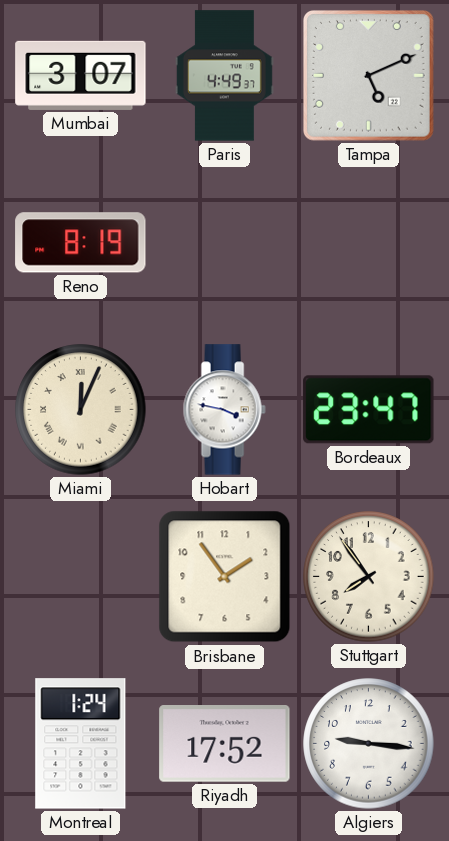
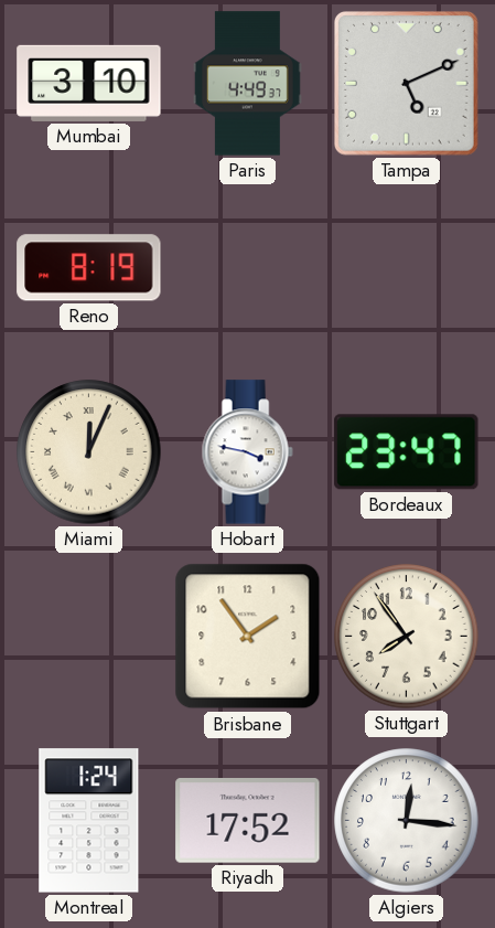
Mumbai: 3:07 -> 3:10
Algiers: 9:16 -> 12:16
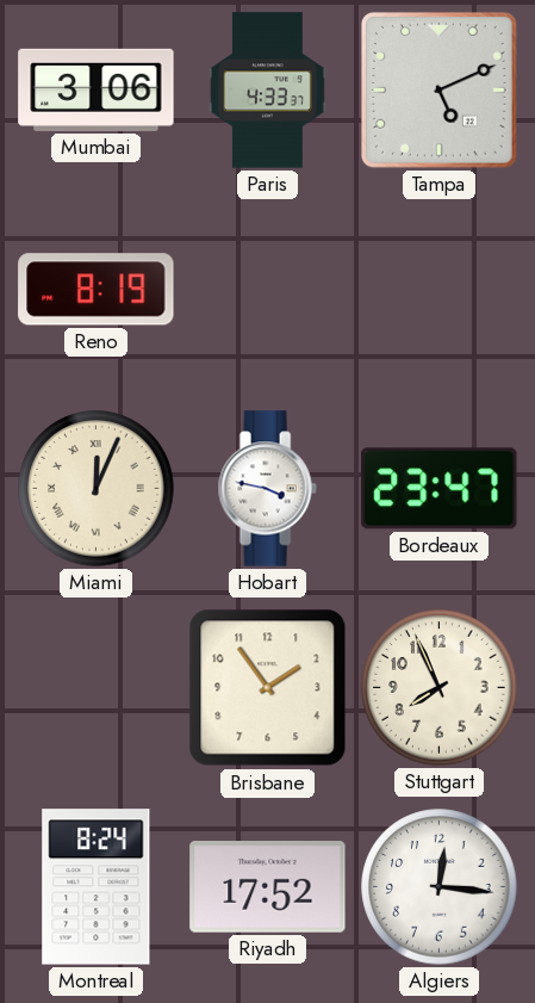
Mumbai: 3:10 -> 3:06
Paris: 4:49 -> 4:33
Stuttgart: 7:54 -> 7:56
Montreal: 1:24 -> 8:24
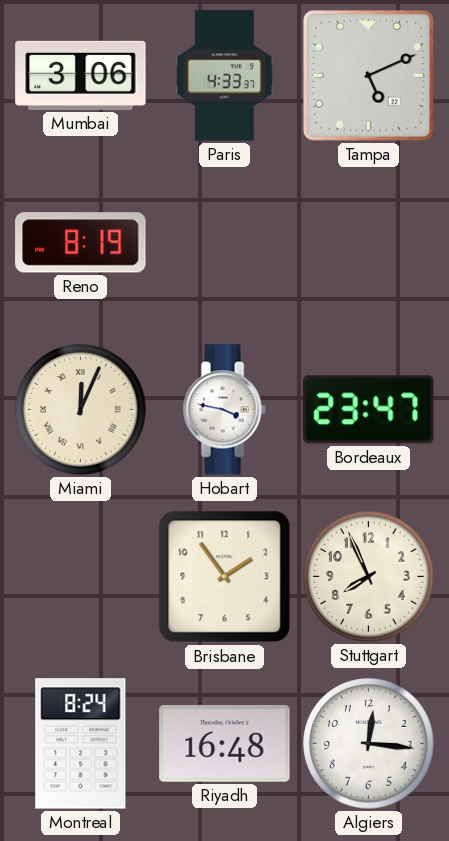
Riyadh: 17:52 -> 16:48
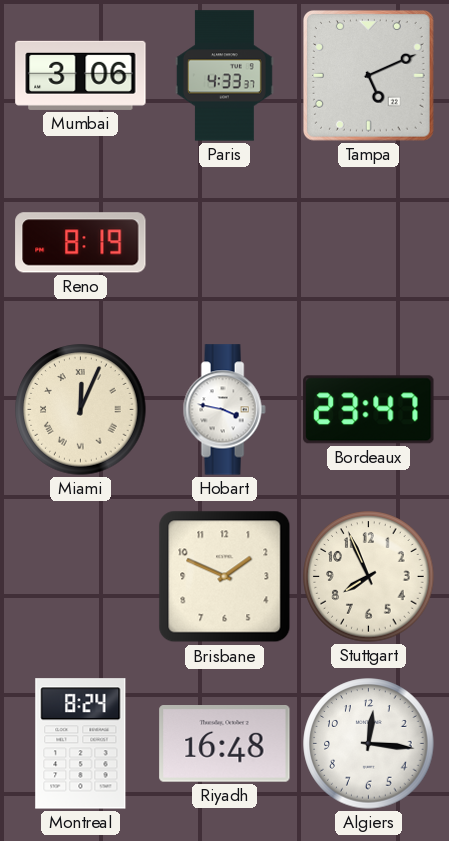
Brisbane: 1:54 -> 1:49
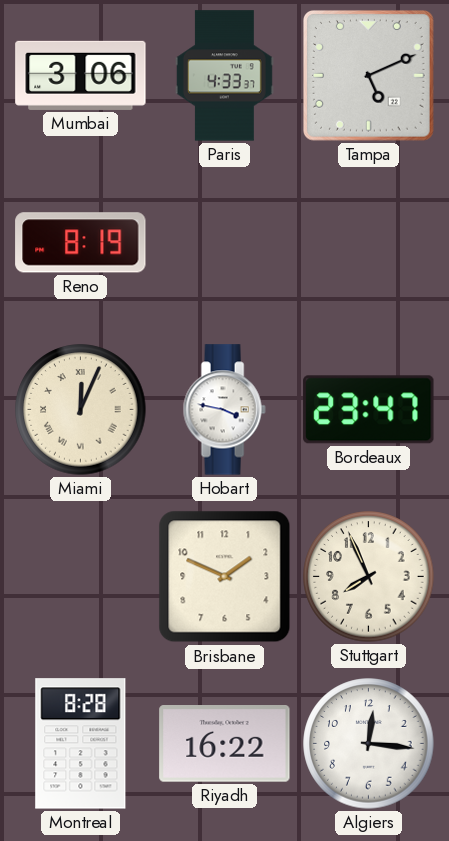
Montreal: 8:24 -> 8:28
Riyadh: 16:48 -> 16:22
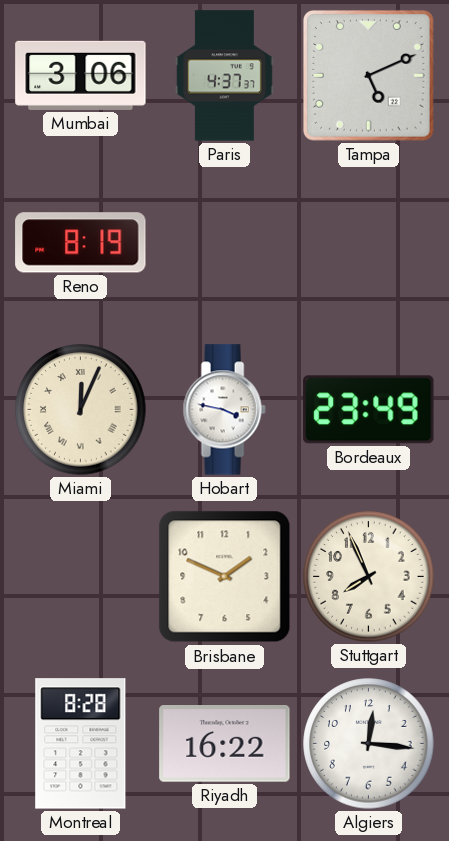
Paris: 4:33 -> 4:37
Bordeaux: 23:47 -> 23:49
